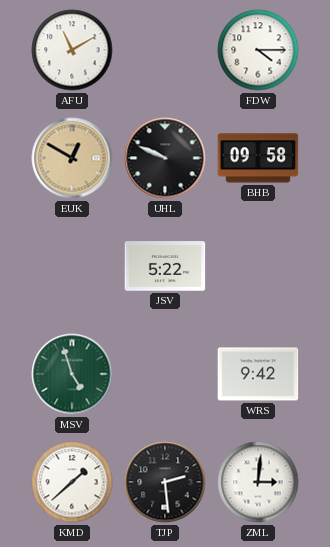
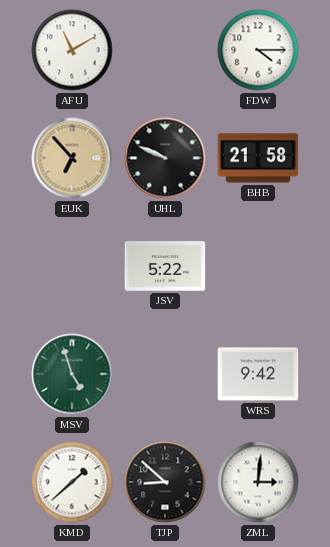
EUK: 12:50 -> 6:53
BHB: 09:58 -> 21:58
TJP: 2:29 -> 8:52
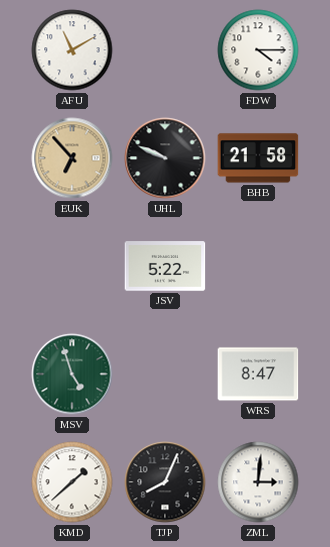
WRS: 9:42 -> 8:47
TJP: 8:52 -> 8:04
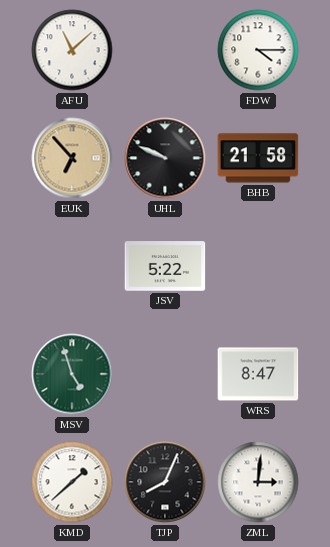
AFU: 11:10 -> 11:08
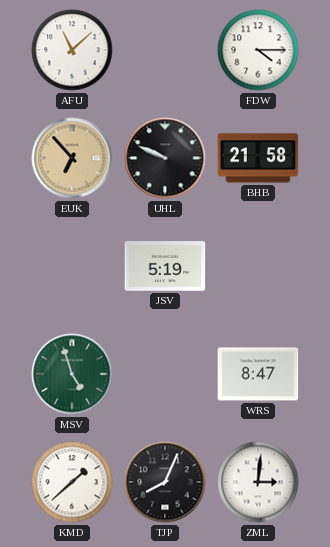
JSV: 5:22 -> 5:19
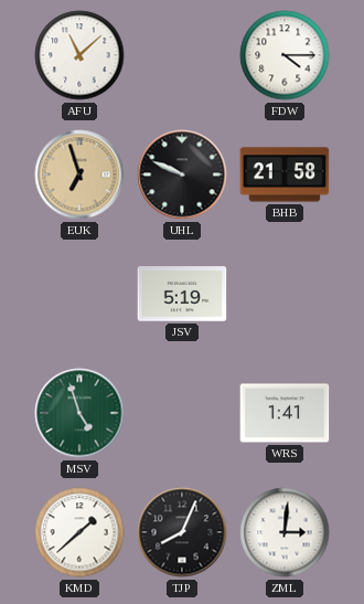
EUK: 6:53 -> 6:57
WRS: 8:47 -> 1:41
